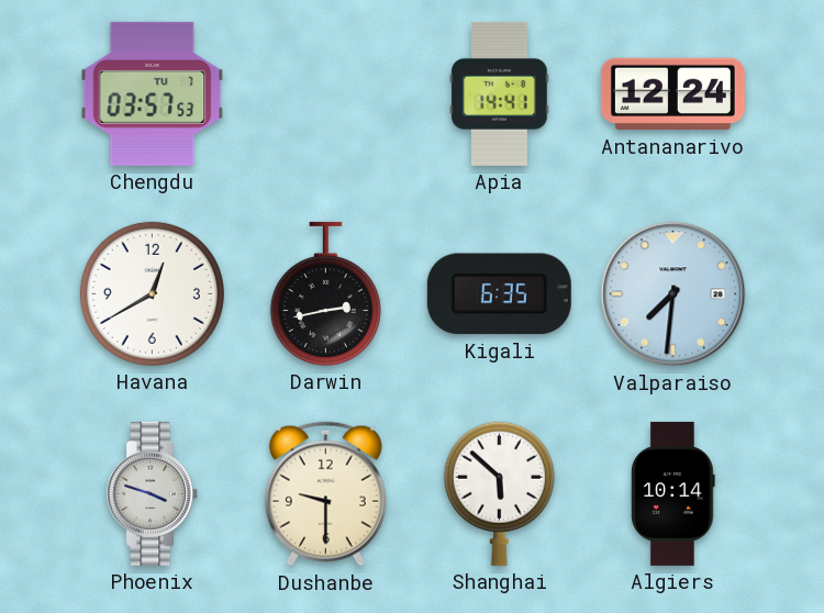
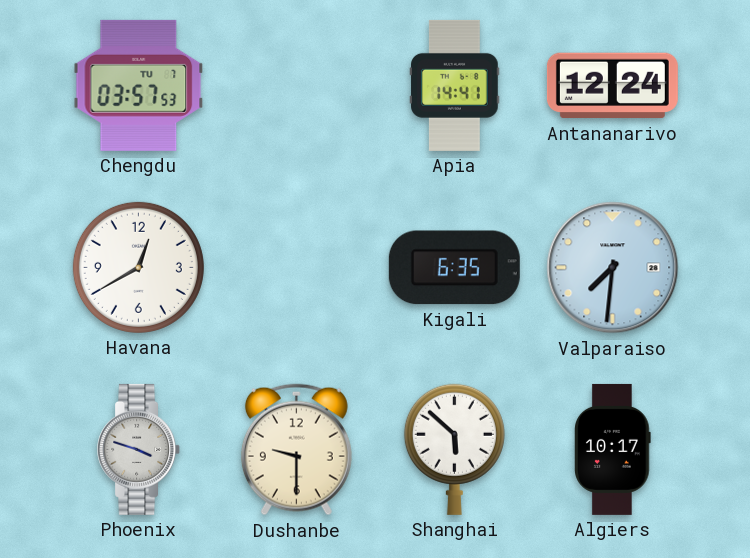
Darwin: 2:43 -> none
Algiers: 10:14 -> 10:17
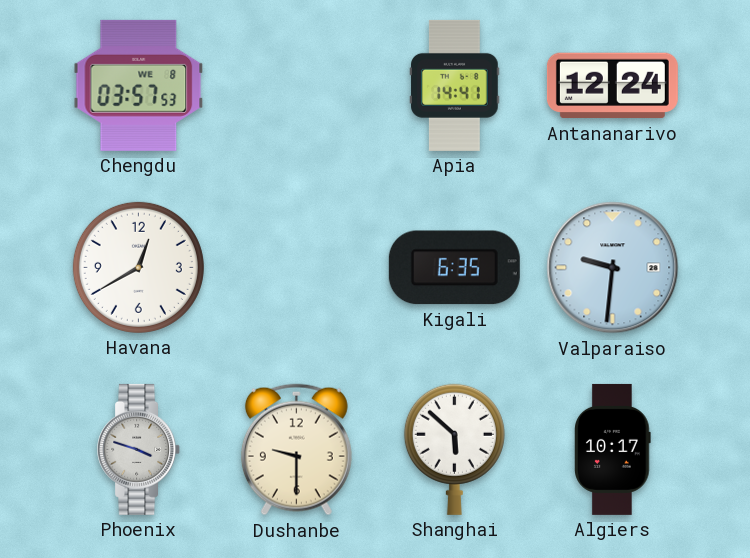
Chengdu date: TU 7 -> WE 8
Valparaiso: 7:31 -> 9:31
